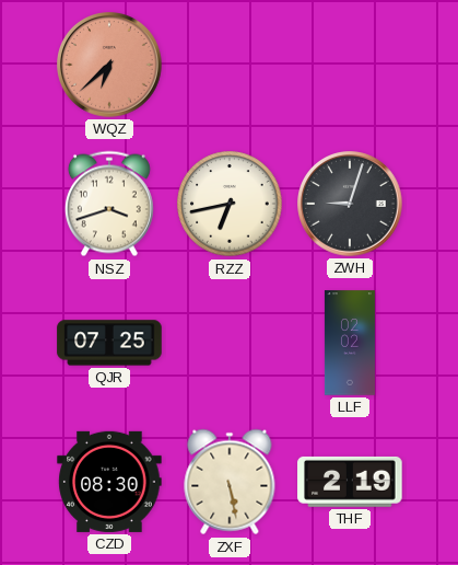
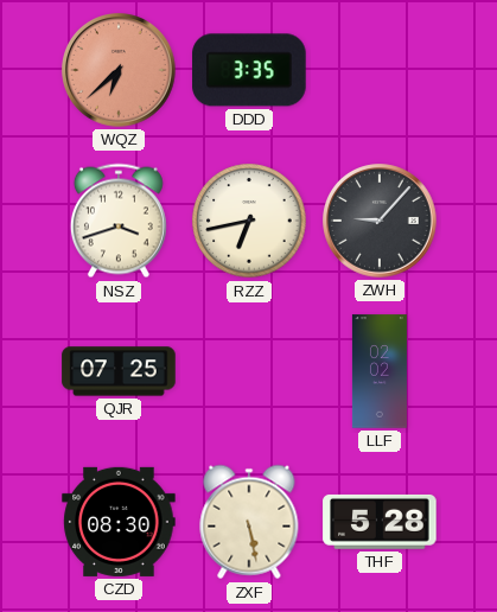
DDD: none -> 3:35
ZWH: 9:03 -> 9:07
THF: 2:19 -> 5:28
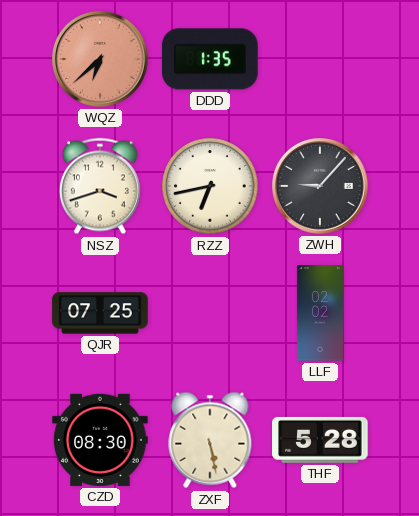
DDD: 3:35 -> 1:35
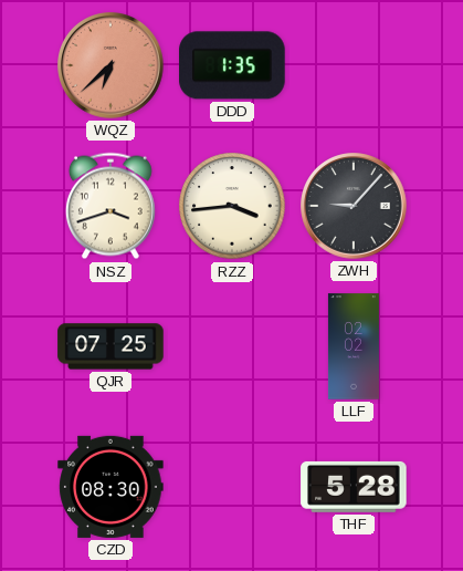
RZZ: 6:43 -> 3:44
ZXF: 5:28 -> none
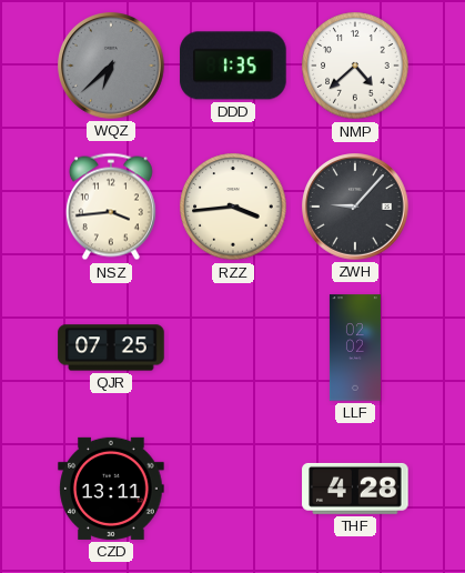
WQZ dial: salmon -> grey
NMP: none -> 4:38
NSZ: 3:42 -> 3:44
CZD: 08:30 -> 13:11
THF: 5:28 -> 4:28
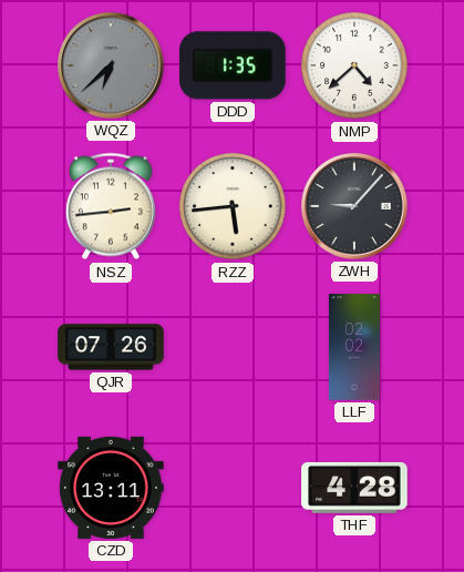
NSZ: 3:44 -> 2:44
RZZ: 3:44 -> 5:44
QJR: 07:25 -> 07:26
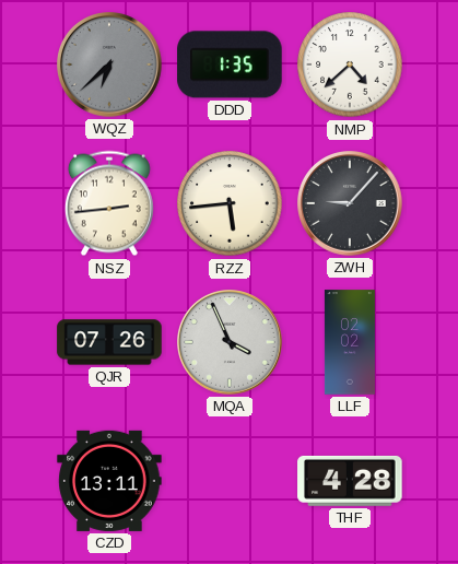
MQA: none -> 3:56
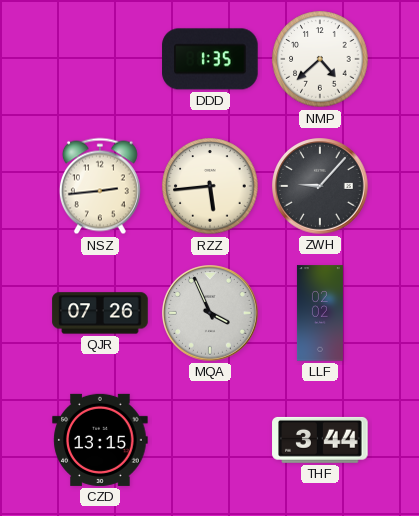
WQZ: 6:38 -> none
CZD: 13:11 -> 13:15
THF: 4:28 -> 3:44
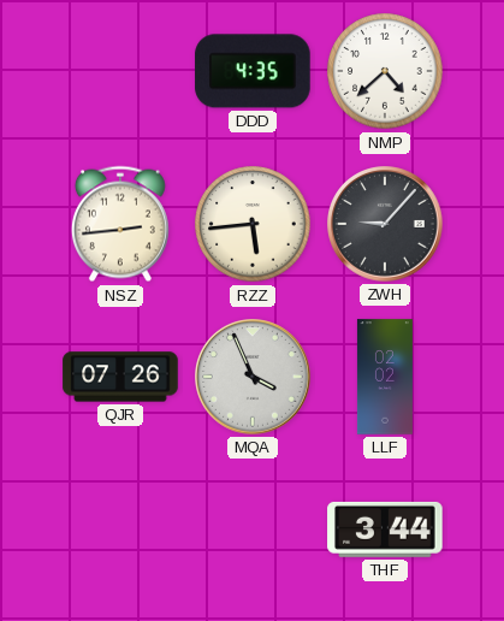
DDD: 1:35 -> 4:35
CZD: 13:15 -> none
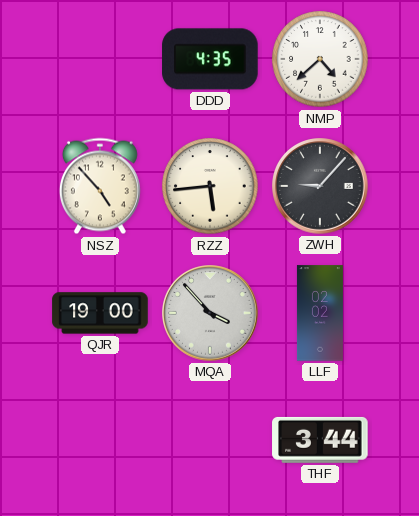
NSZ: 2:44 -> 4:53
QJR: 07:26 -> 19:00
MQA: 3:56 -> 3:53
